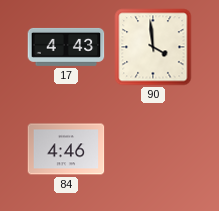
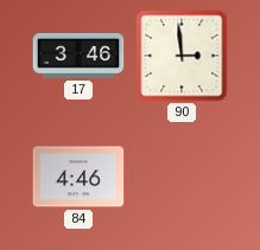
17: 4:43 -> 3:46
90: 3:59 -> 2:59
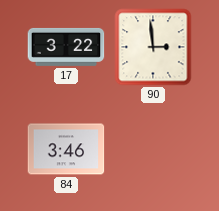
17: 3:46 -> 3:22
84: 4:46 -> 3:46
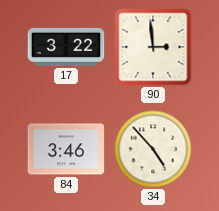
34: none -> 4:53
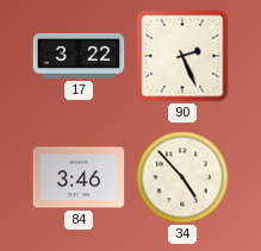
90: 2:59 -> 2:26
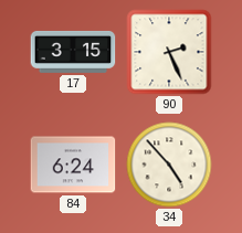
17: 3:22 -> 3:15
84: 3:46 -> 6:24
